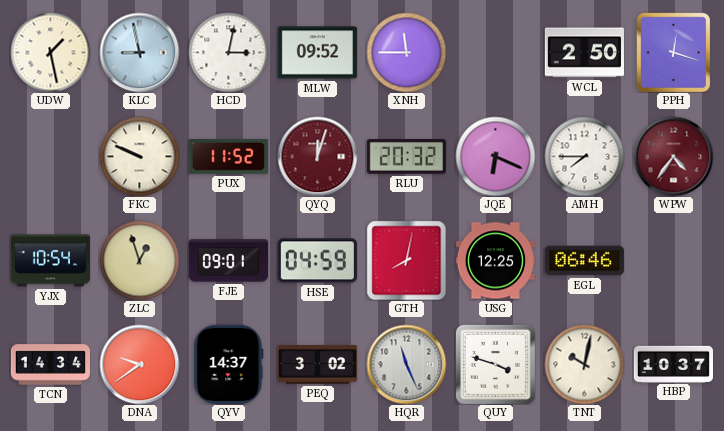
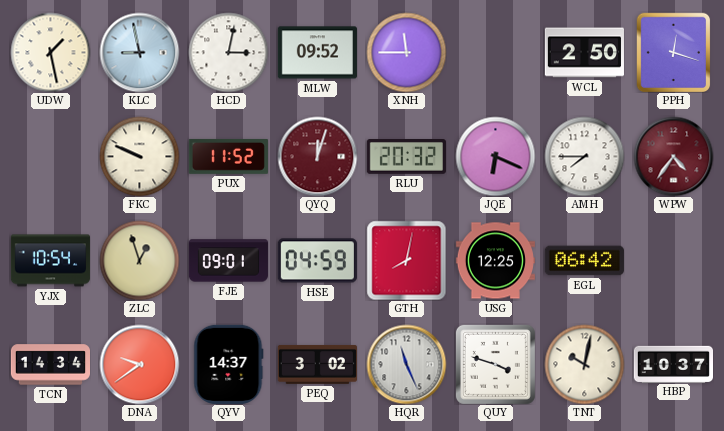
EGL: 06:46 -> 06:42
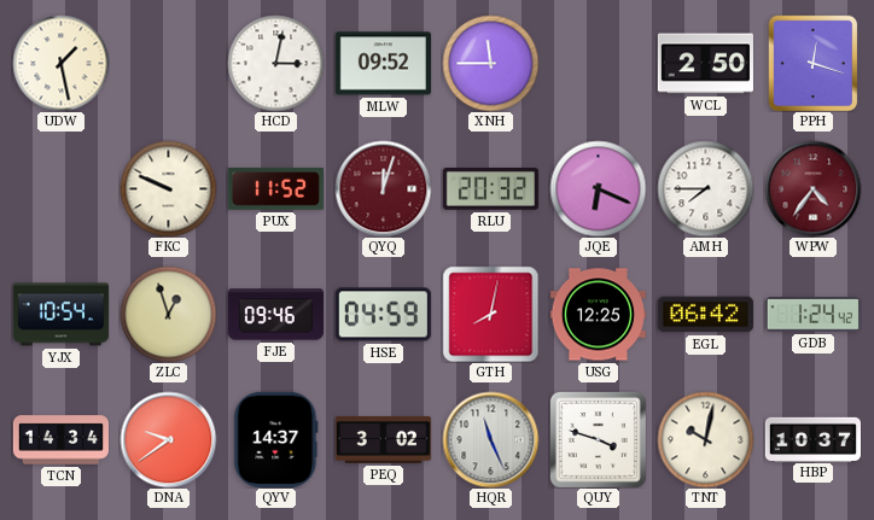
KLC: 8:58 -> none
FJE: 09:01 -> 09:46
GDB: none -> 1:24
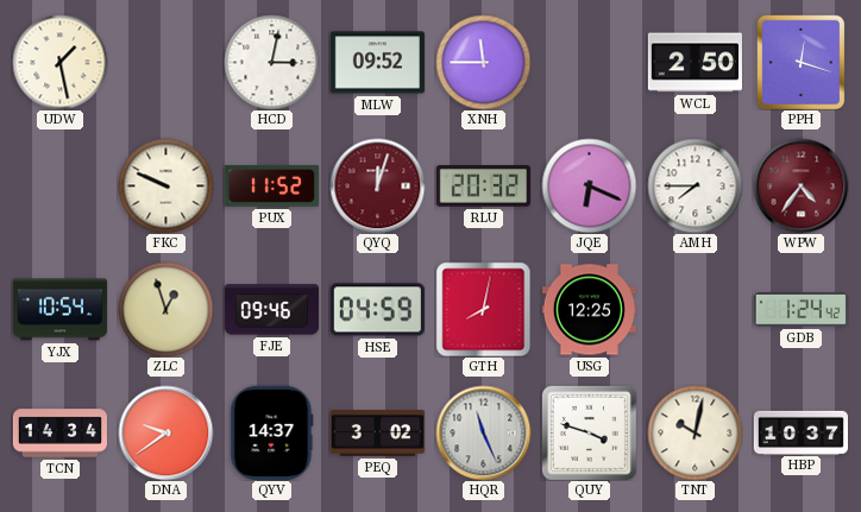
EGL: 06:42 -> none
